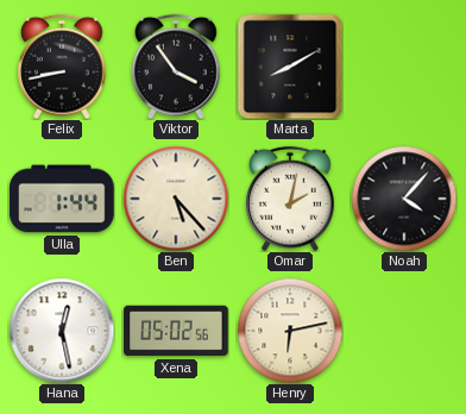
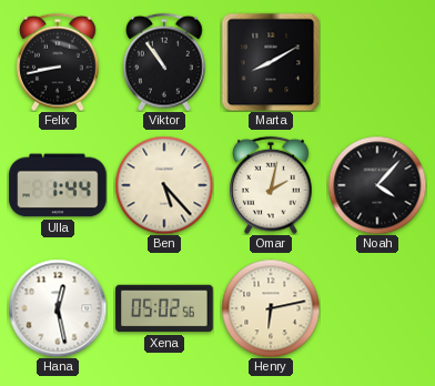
Viktor: 3:54 -> 10:54
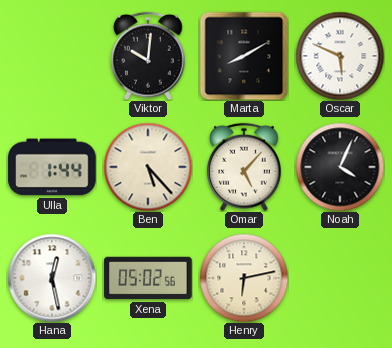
Felix: 8:43 -> none
Viktor: 10:54 -> 10:01
Oscar: none -> 5:49
Omar: 2:02 -> 5:07
Noah: 4:07 -> 4:04
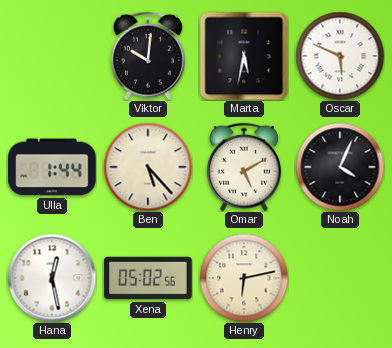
Marta: 8:10 -> 5:32
Omar: 5:07 -> 5:10
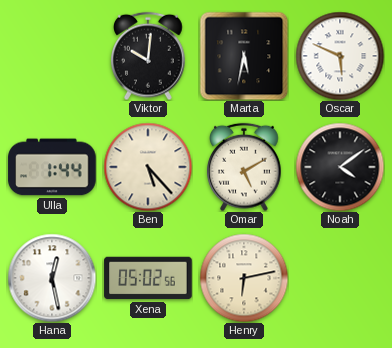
Noah: 4:04 -> 4:09
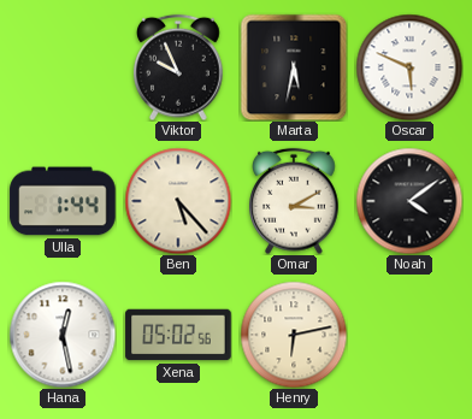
Viktor: 10:01 -> 9:56
Omar: 5:10 -> 3:10
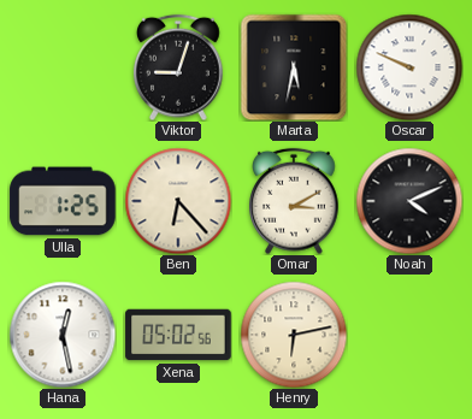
Viktor: 9:56 -> 9:03
Oscar: 5:49 -> 9:49
Ulla: 1:44 -> 1:25
Ben: 5:23 -> 6:23
Noah: 4:09 -> 4:11
